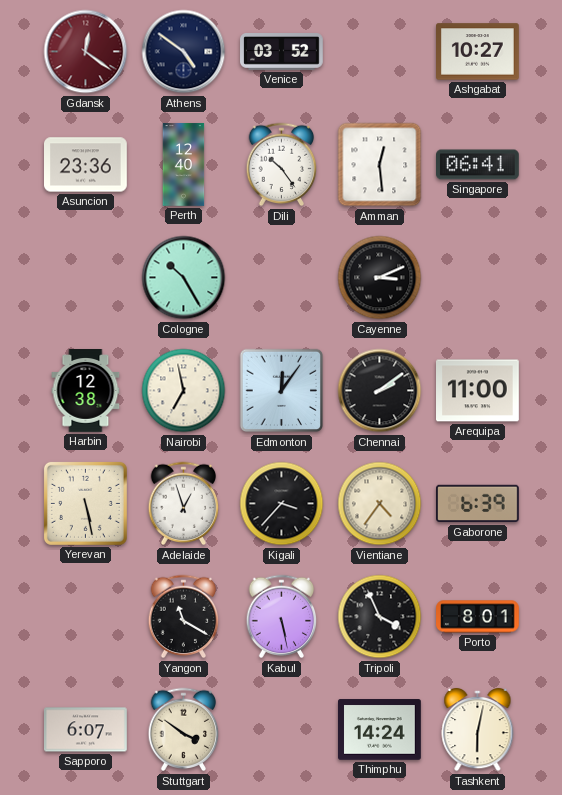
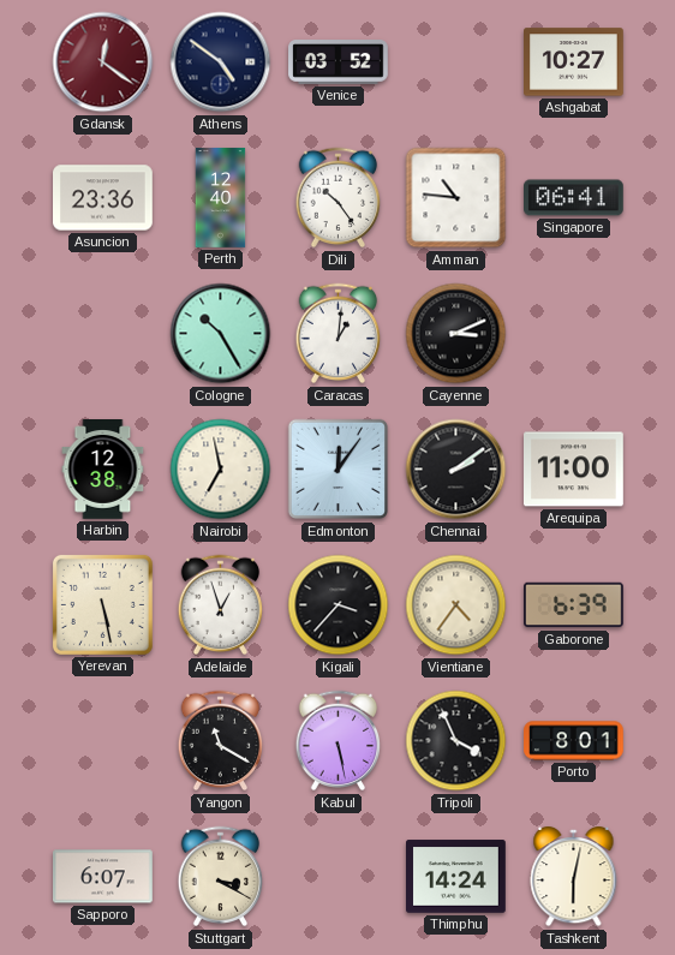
Amman: 12:29 -> 10:46
Caracas: none -> 1:01
Stuttgart: 3:51 -> 3:20
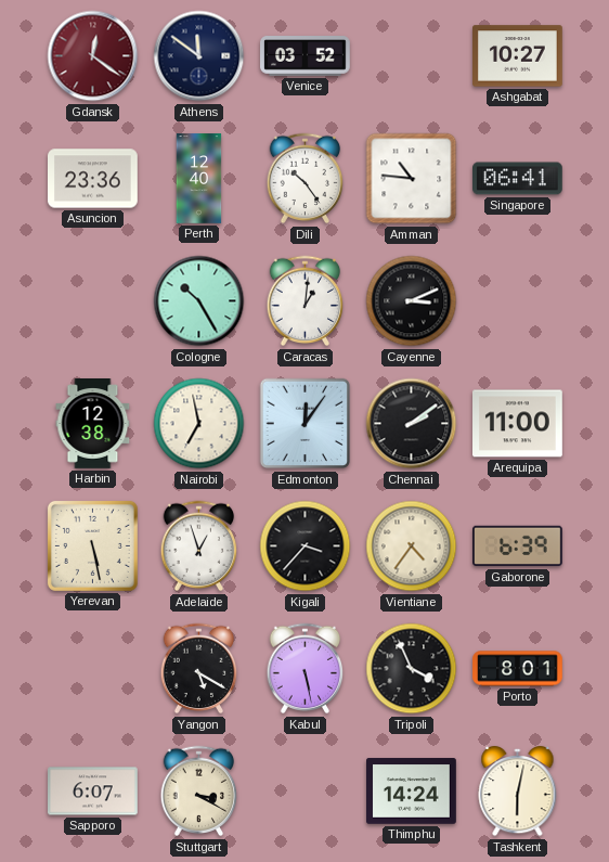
Athens: 4:51 -> 11:51
Yangon: 11:20 -> 5:20
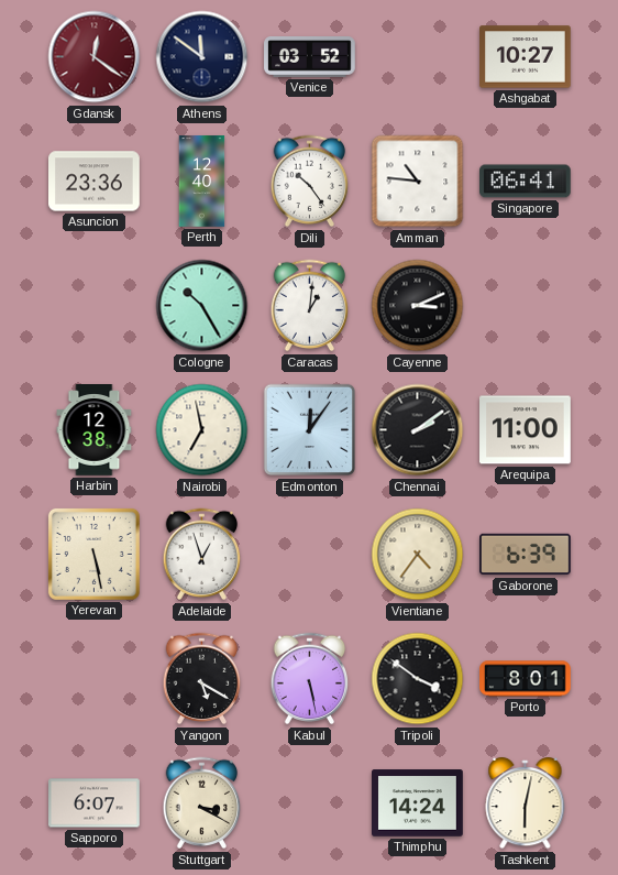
Kigali: 3:37 -> none
Tripoli: 3:56 -> 3:51
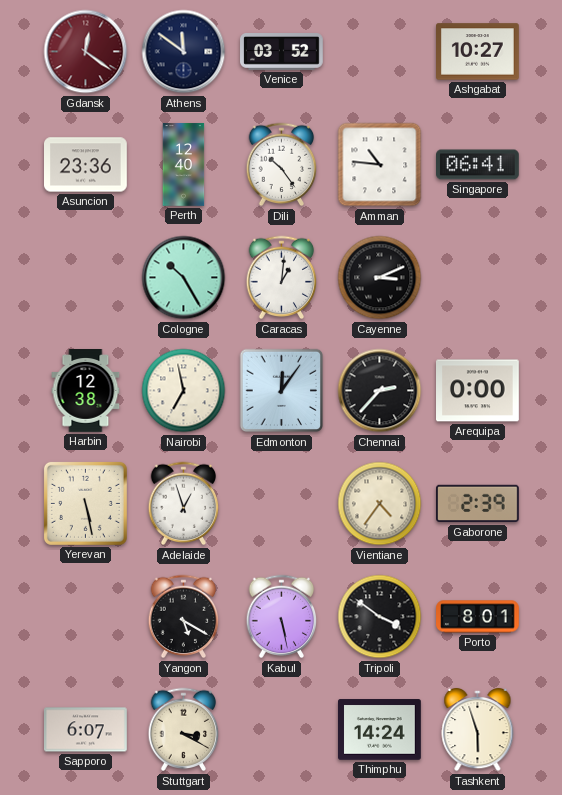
Chennai: 2:09 -> 2:37
Arequipa: 11:00 -> 0:00
Gaborone: 6:39 -> 2:39
Tashkent: 6:02 -> 5:57
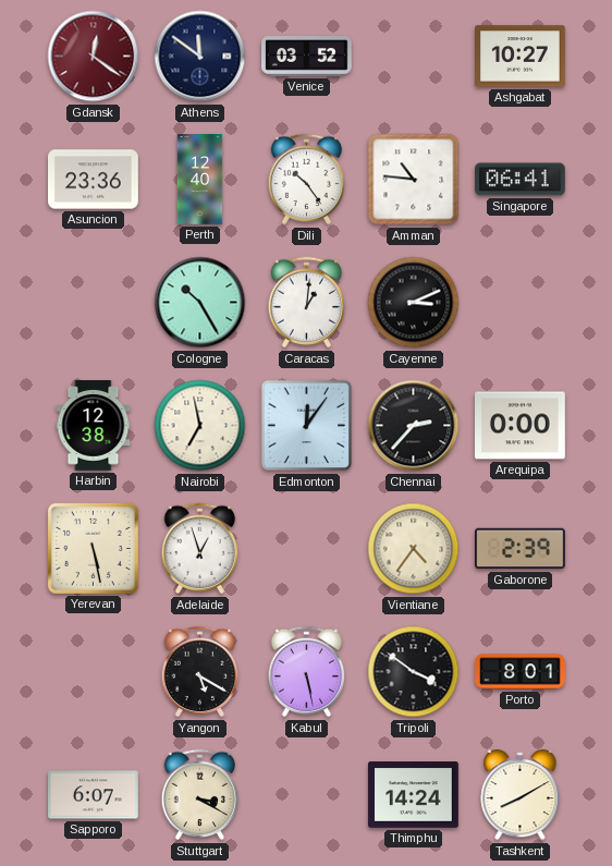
Tashkent: 5:57 -> 8:10
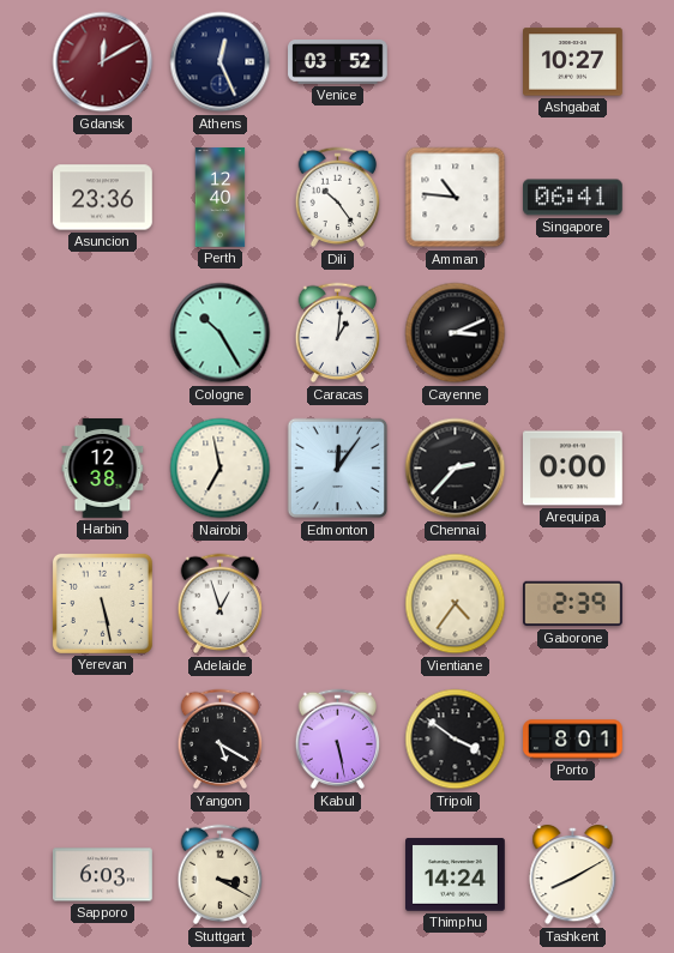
Gdansk: 12:21 -> 12:10
Athens: 11:51 -> 12:26
Sapporo: 6:07 -> 6:03
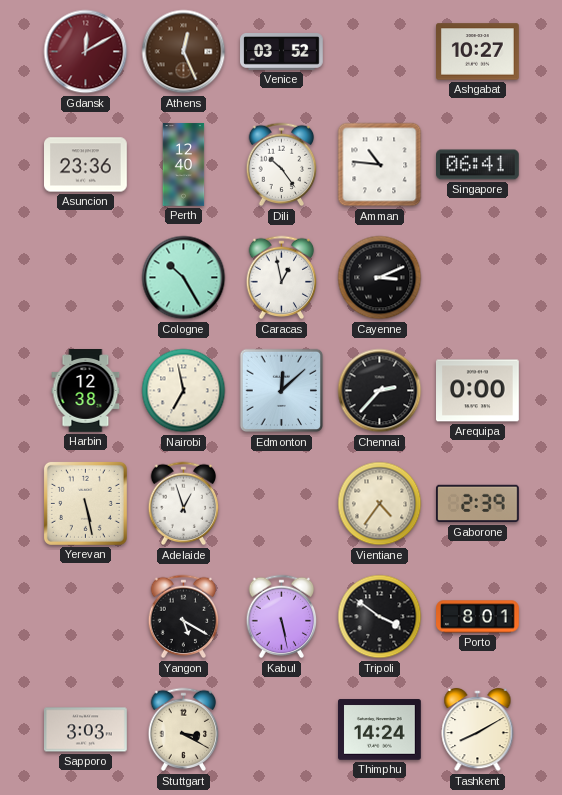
Athens dial: navy -> brown
Caracas: 1:01 -> 12:58
Edmonton: 12:06 -> 12:08
Sapporo: 6:03 -> 3:03
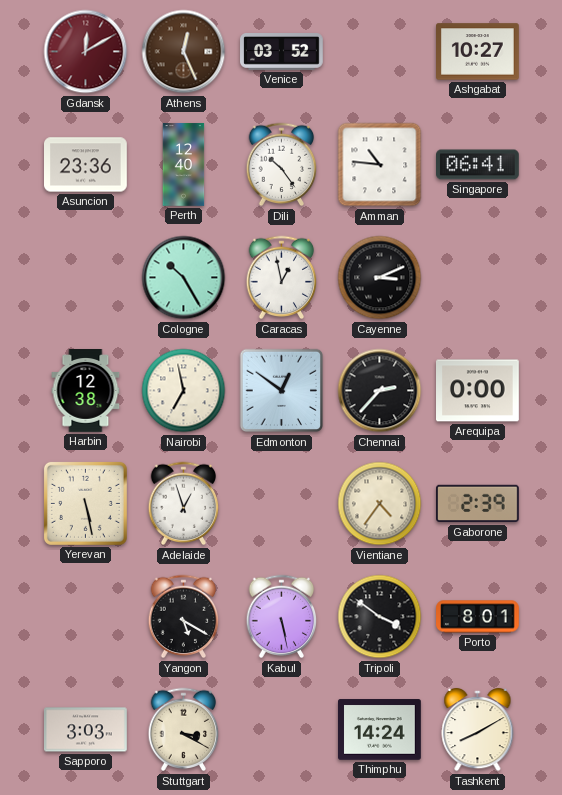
Edmonton: 12:08 -> 12:51
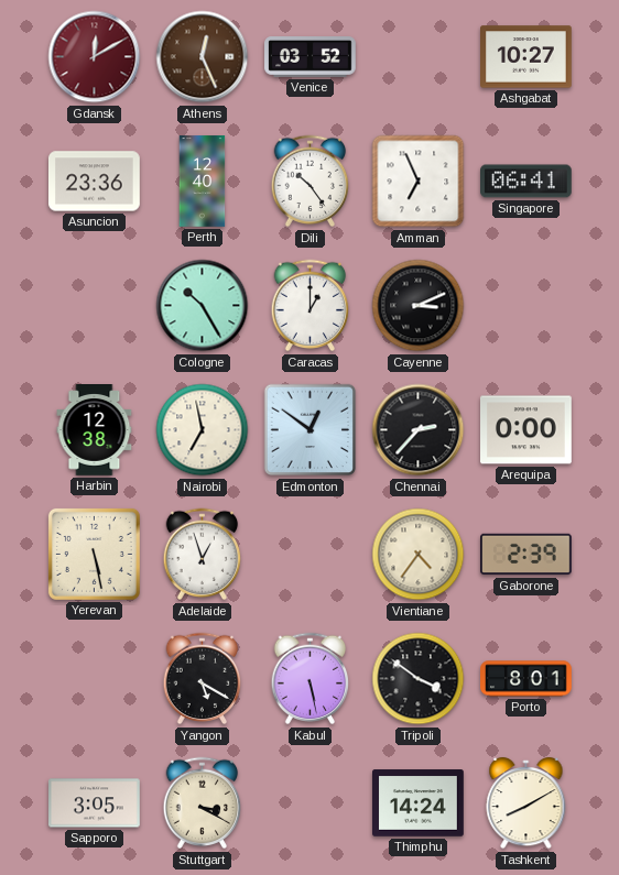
Amman: 10:46 -> 6:56
Caracas: 12:58 -> 1:00
Sapporo: 3:03 -> 3:05
